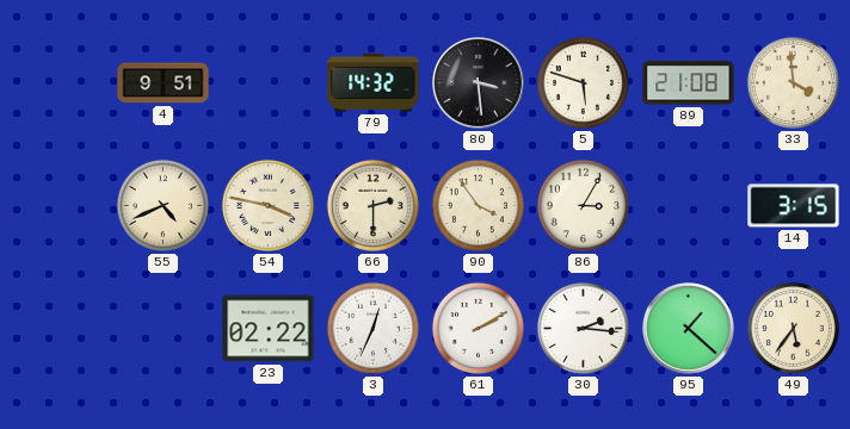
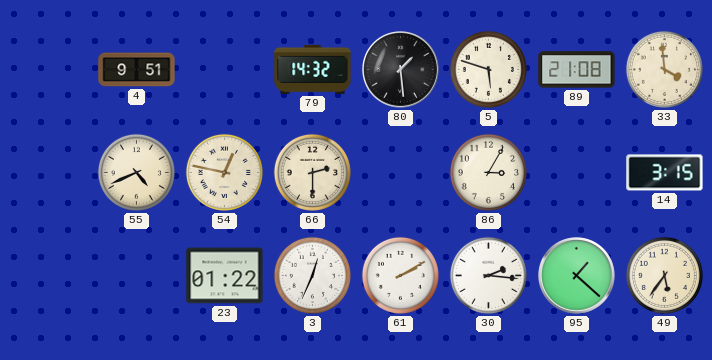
80: 3:29 -> 1:29
54: 3:47 -> 12:47
90: 3:54 -> none
23: 02:22 -> 01:22
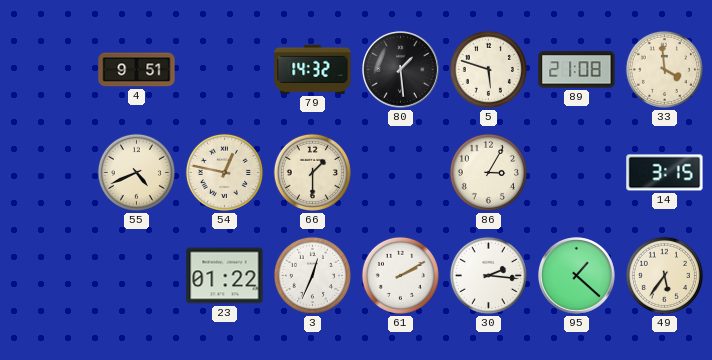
66: 2:30 -> 1:30
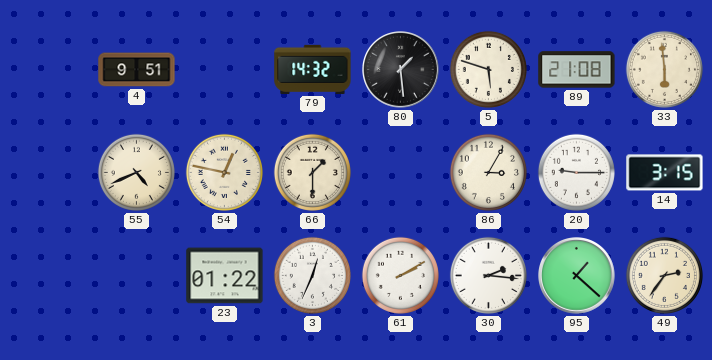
33: 3:59 -> 5:59
20: none -> 9:15
49: 5:36 -> 2:36
